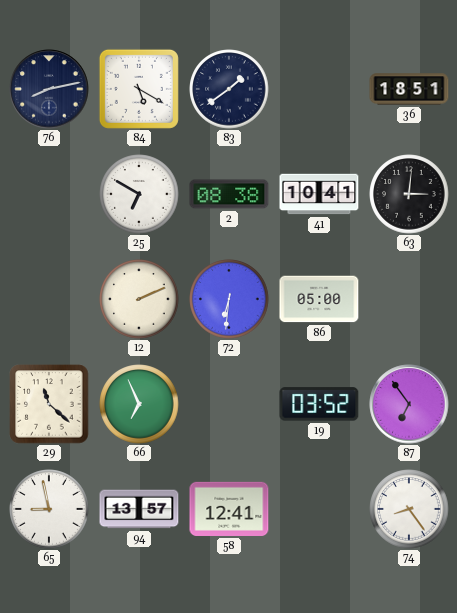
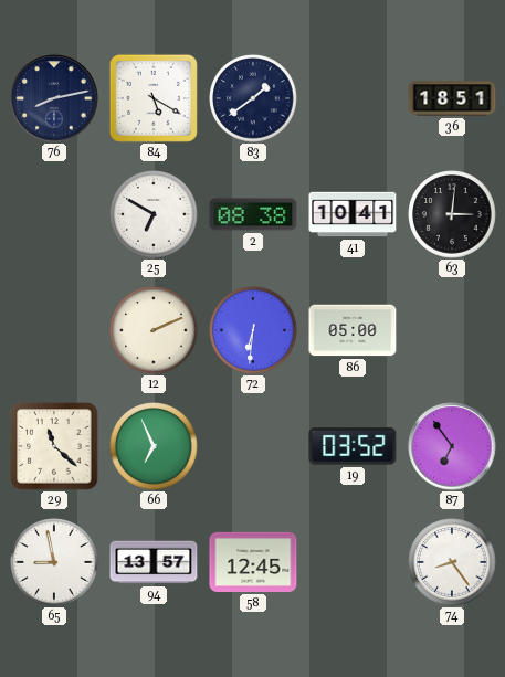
58: 12:41 -> 12:45
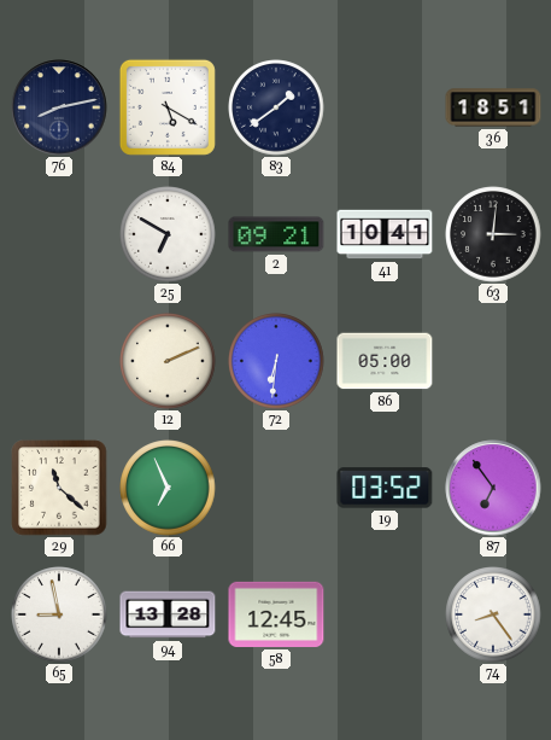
2: 08:38 -> 09:21
94: 13:57 -> 13:28
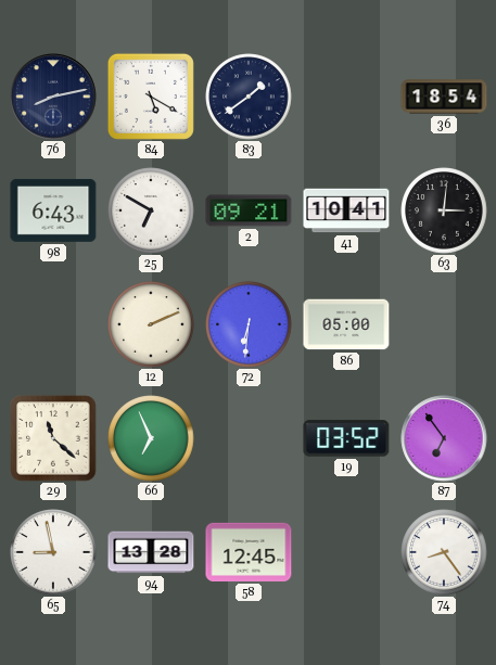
36: 18:51 -> 18:54
98: none -> 6:43
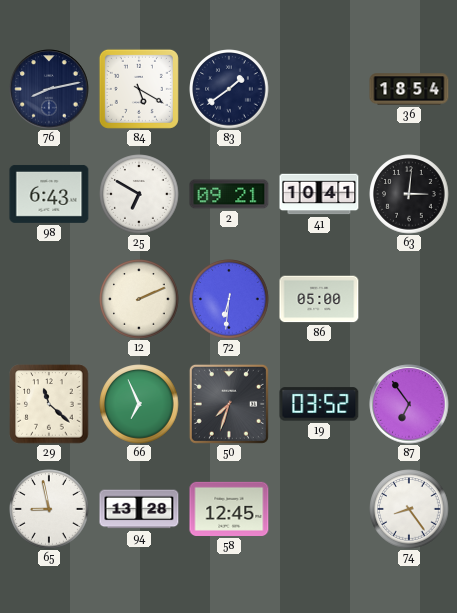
50: none -> 7:33
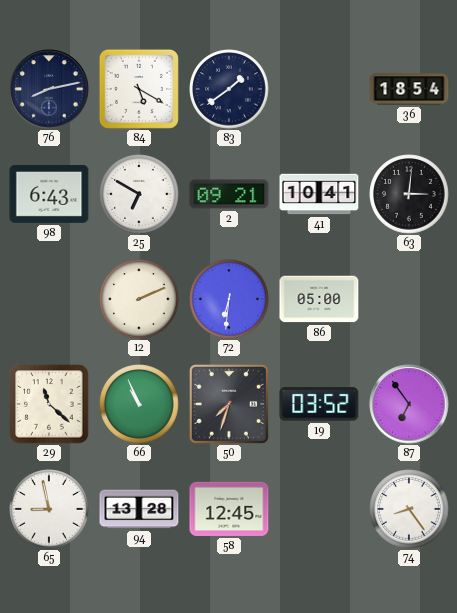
66: 6:56 -> 10:56
